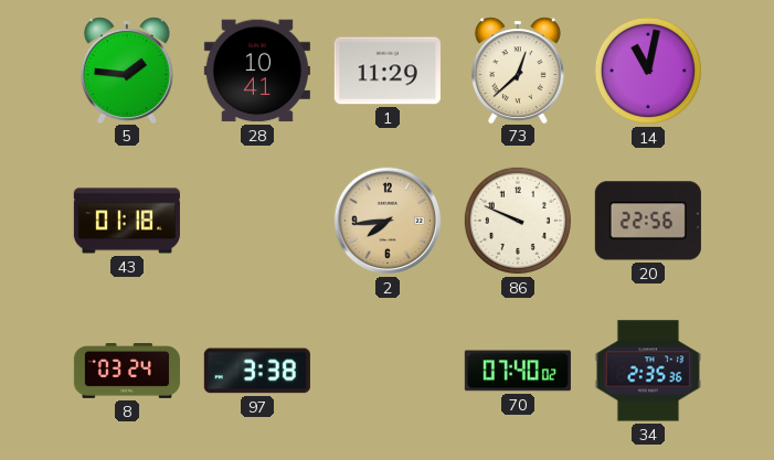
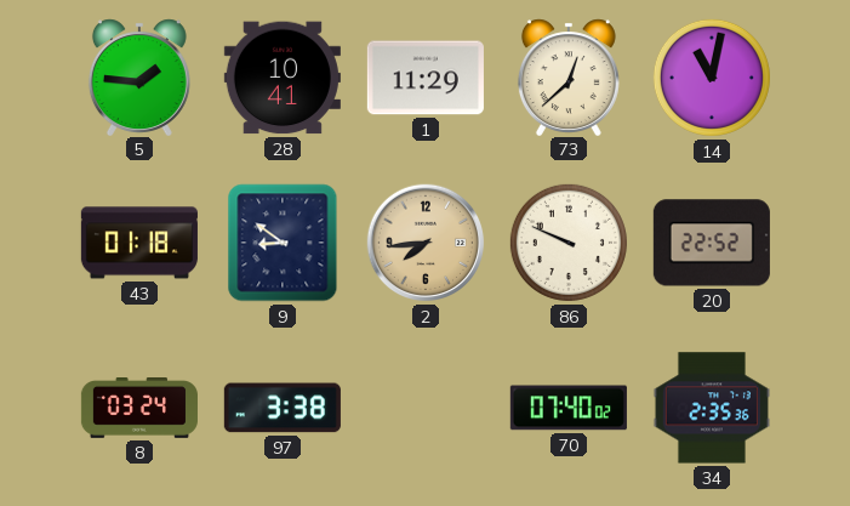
9: none -> 8:51
20: 22:56 -> 22:52
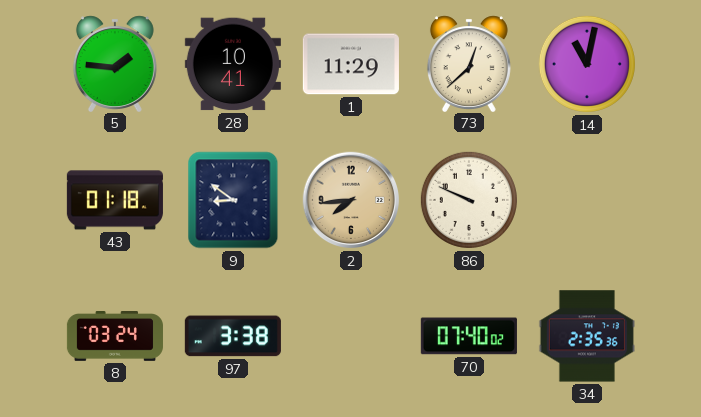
20: 22:52 -> none
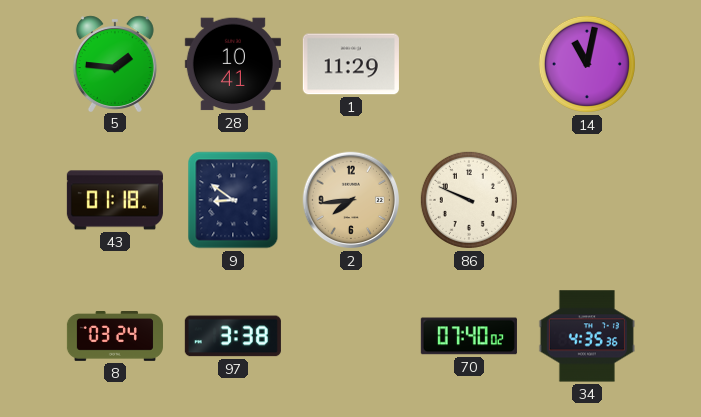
73: 12:38 -> none
34: 2:35 -> 4:35
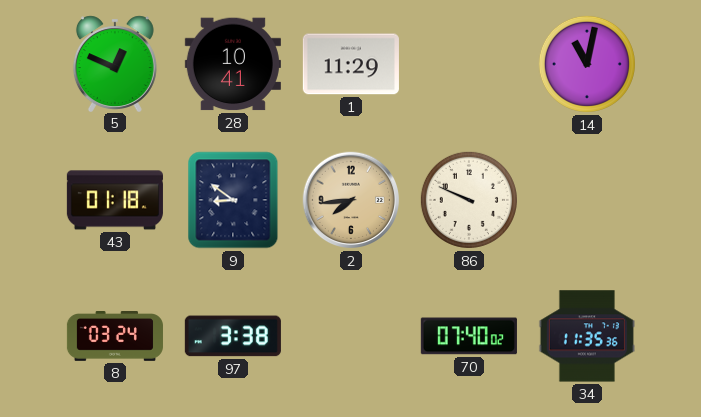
5: 1:46 -> 12:49
34: 4:35 -> 11:35
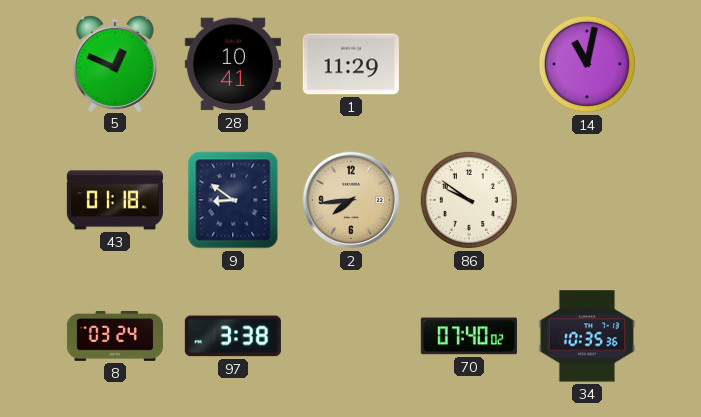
86: 9:49 -> 9:51
34: 11:35 -> 10:35
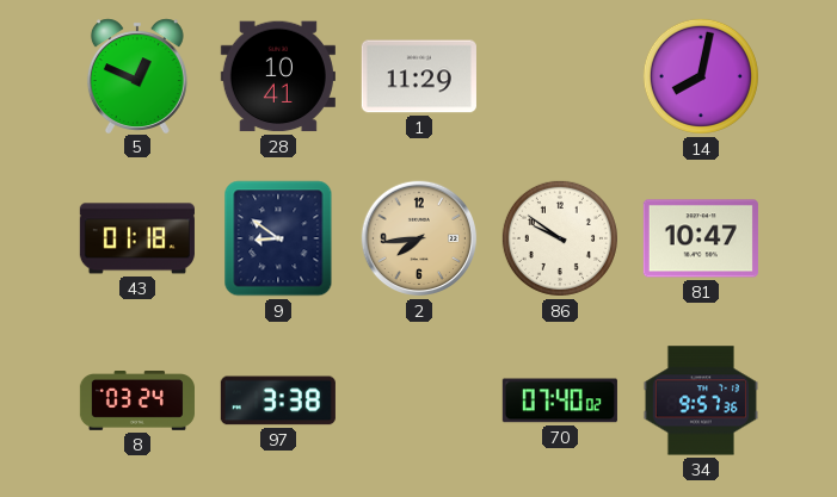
14: 11:02 -> 8:02
81: none -> 10:47
34: 10:35 -> 9:57
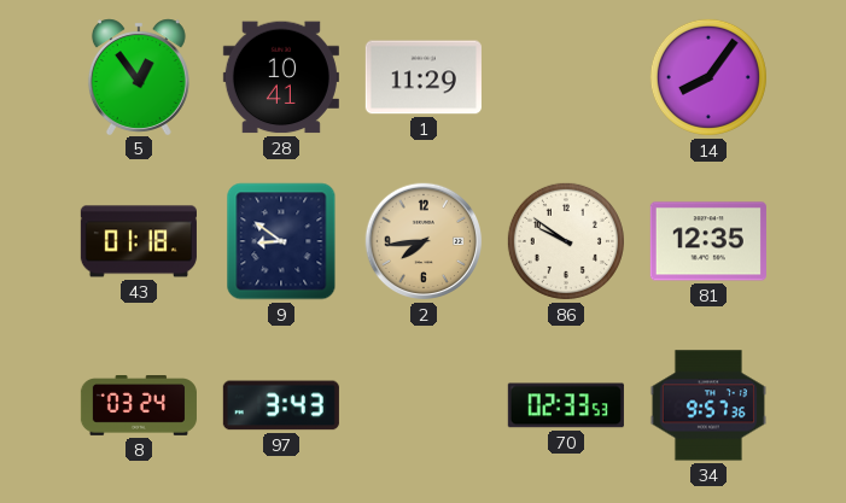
5: 12:49 -> 12:54
14: 8:02 -> 8:06
81: 10:47 -> 12:35
97: 3:38 -> 3:43
70: 07:40 -> 02:33
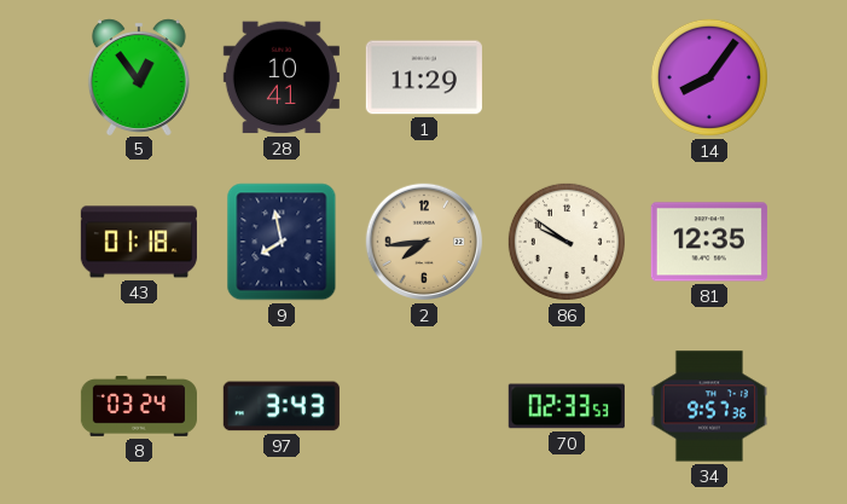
9: 8:51 -> 7:58
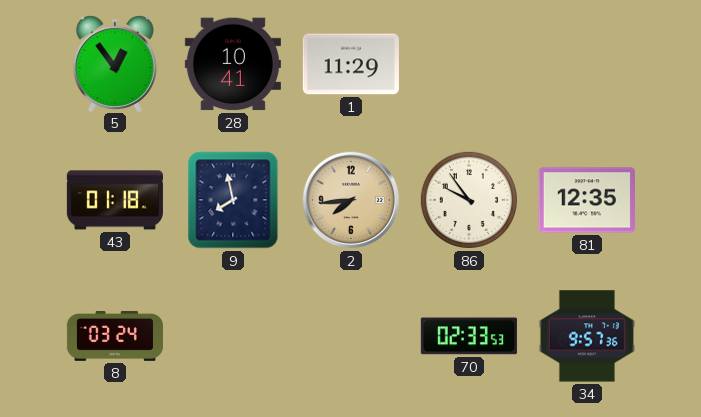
14: 8:06 -> none
86: 9:51 -> 9:54
97: 3:43 -> none
